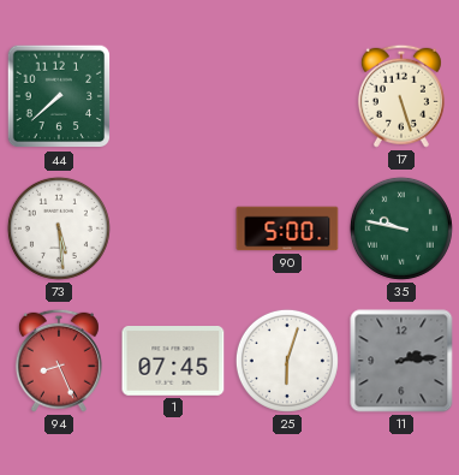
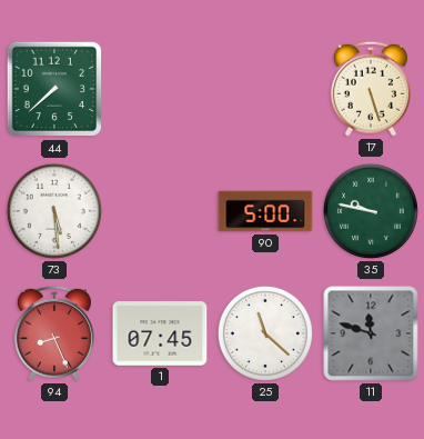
25: 6:03 -> 11:22
11: 2:14 -> 11:48
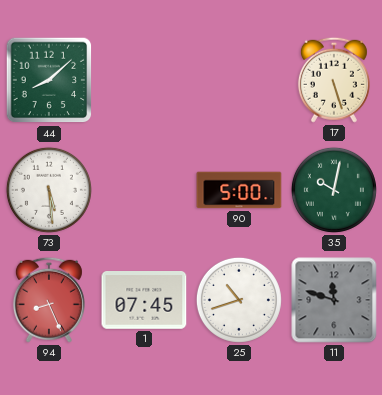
44: 7:38 -> 8:08
35: 9:47 -> 10:02
25: 11:22 -> 10:42
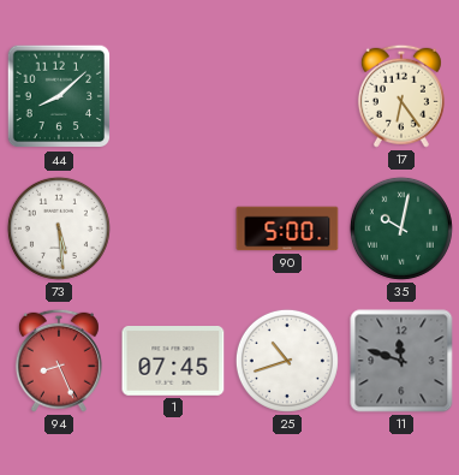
17: 5:27 -> 6:24
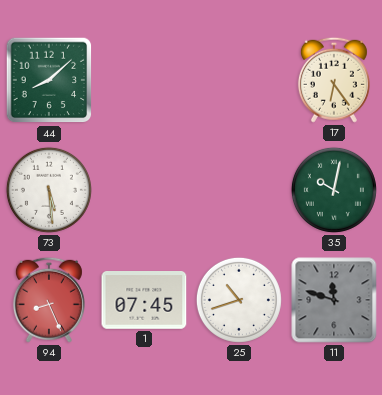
90: 5:00 -> none
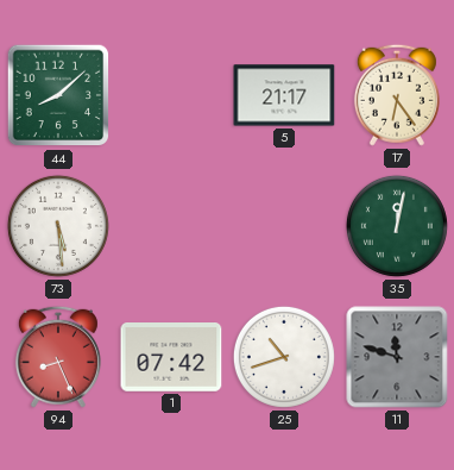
5: none -> 21:17
35: 10:02 -> 12:02
1: 07:45 -> 07:42
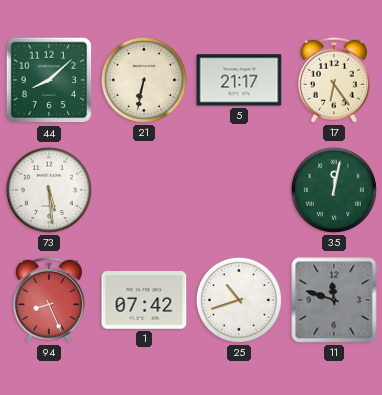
21: none -> 6:32
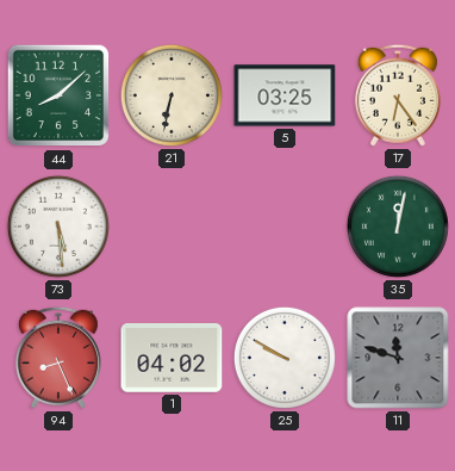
5: 21:17 -> 03:25
1: 07:42 -> 04:02
25: 10:42 -> 9:50
